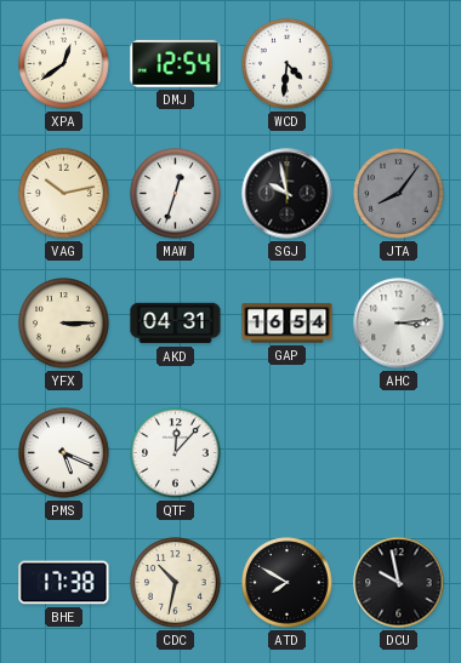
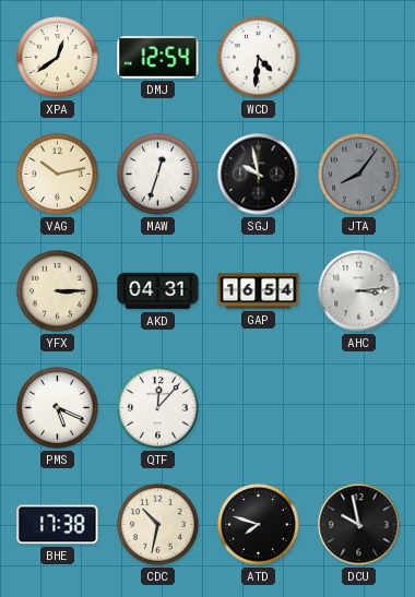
ATD: 7:50 -> 7:48
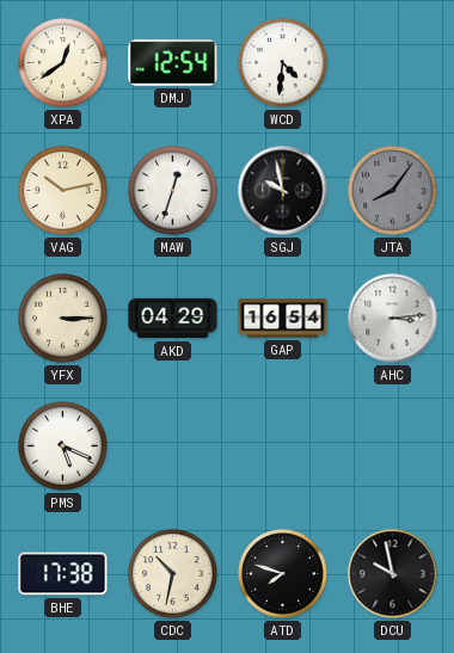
AKD: 04:31 -> 04:29
QTF: 12:07 -> none
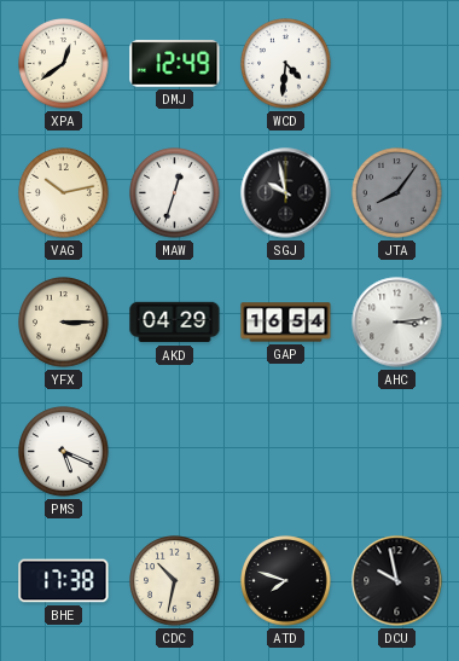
DMJ: 12:54 -> 12:49
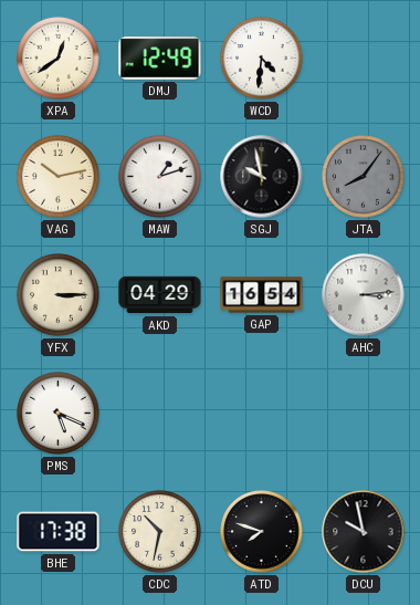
MAW: 12:33 -> 1:12
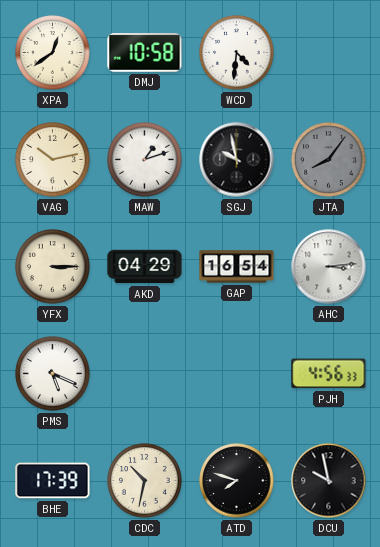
DMJ: 12:49 -> 10:58
PJH: none -> 4:56
BHE: 17:38 -> 17:39
